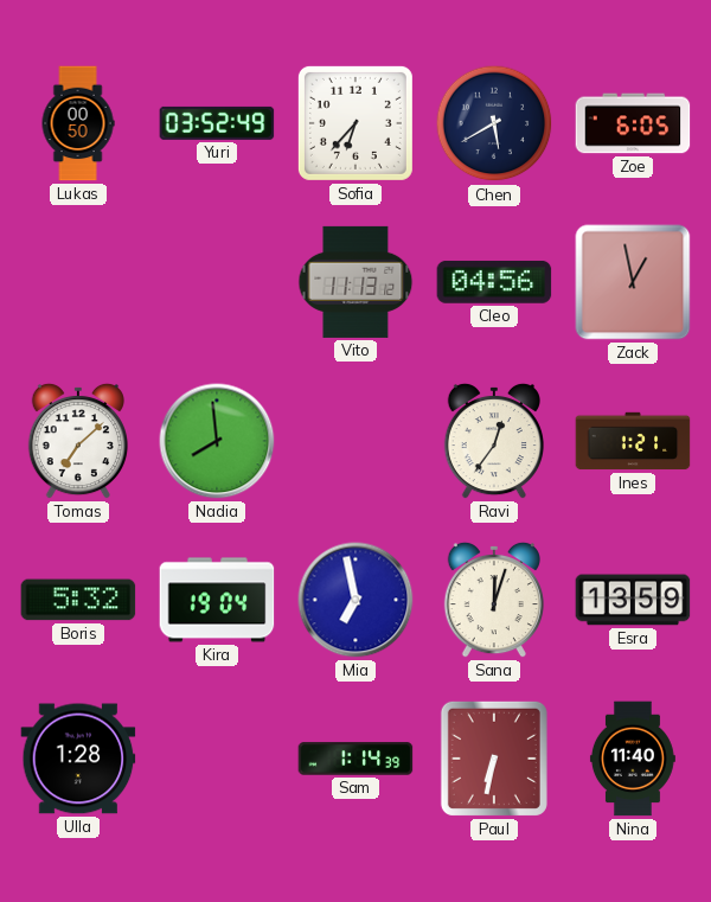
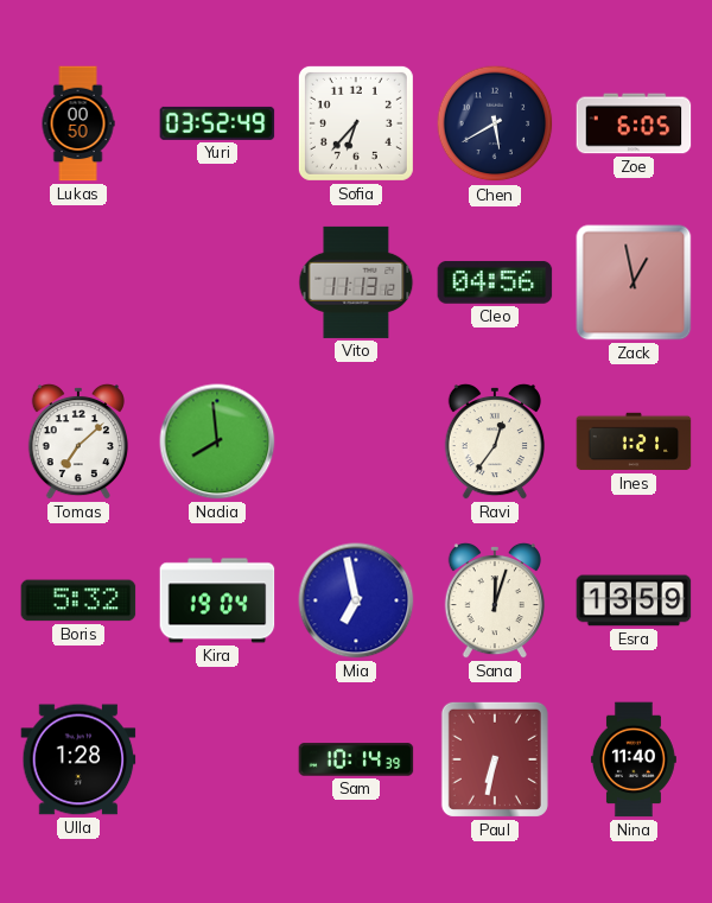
Sam: 1:14 -> 10:14
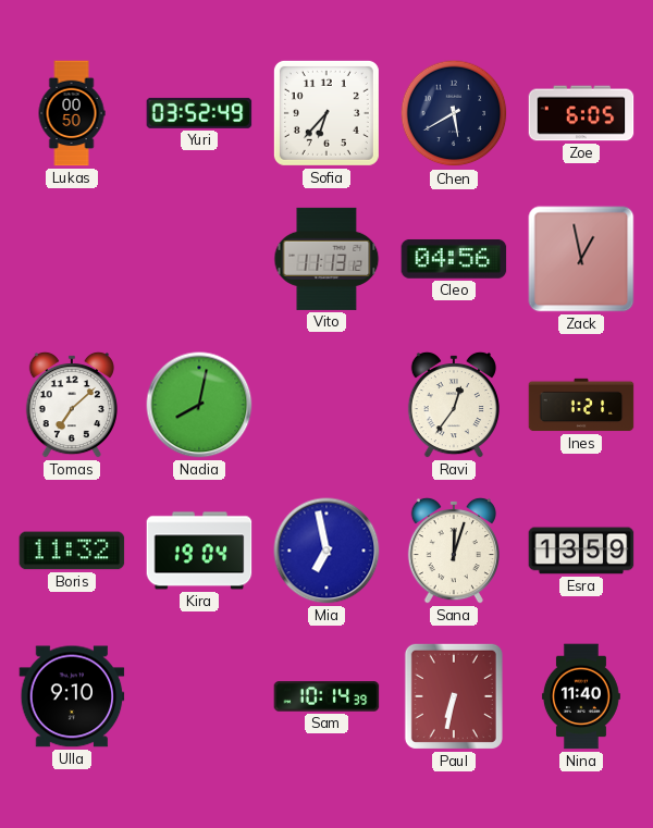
Nadia: 7:59 -> 8:02
Boris: 5:32 -> 11:32
Ulla: 1:28 -> 9:10
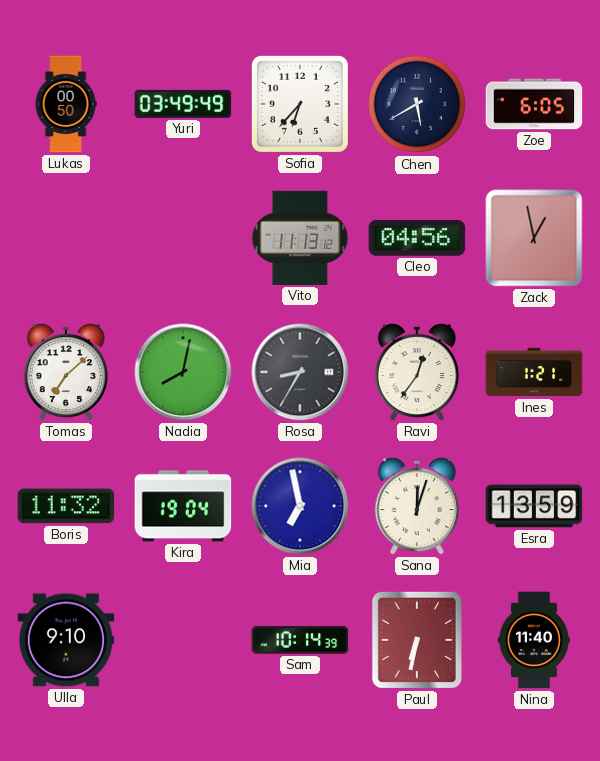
Yuri: 03:52 -> 03:49
Rosa: none -> 8:35
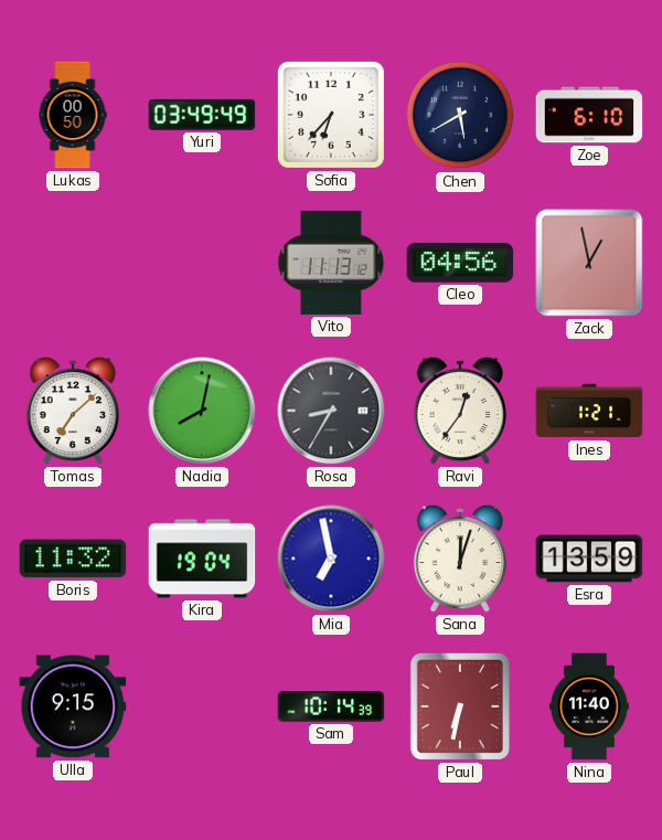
Zoe: 6:05 -> 6:10
Ulla: 9:10 -> 9:15
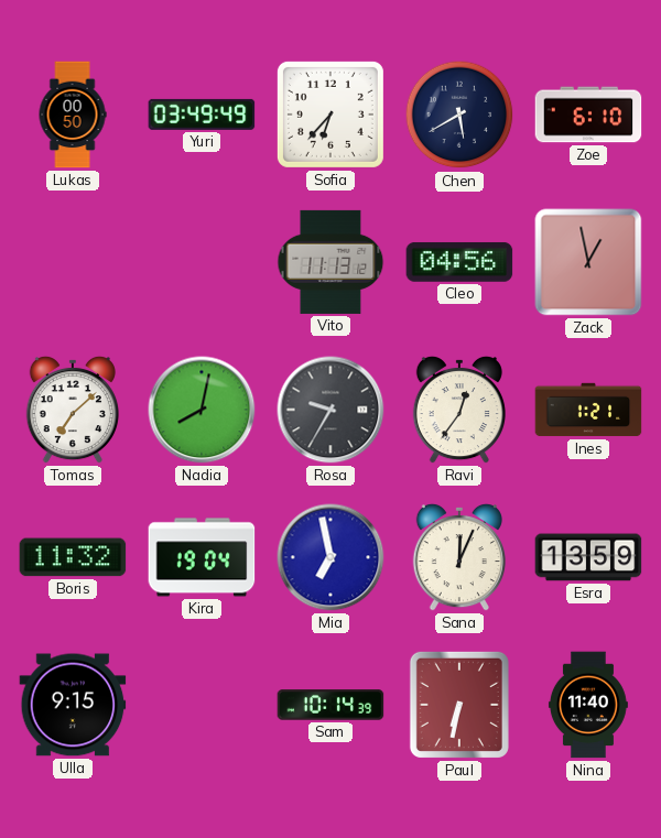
Rosa: 8:35 -> 9:35
Sana: 12:03 -> 12:04
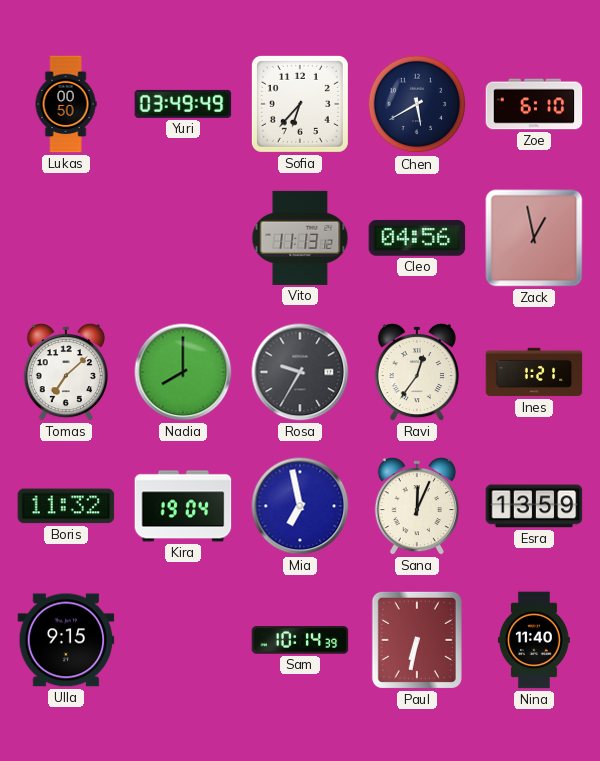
Nadia: 8:02 -> 8:00
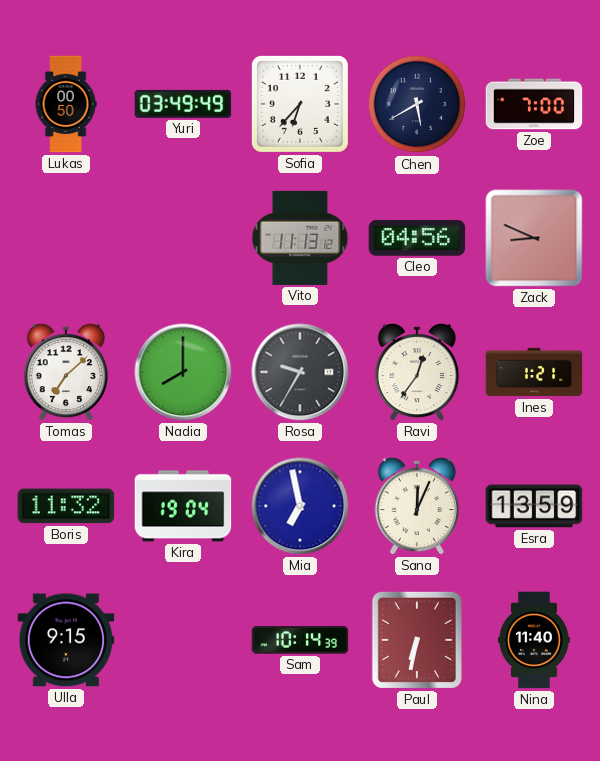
Zoe: 6:10 -> 7:00
Zack: 12:58 -> 8:49
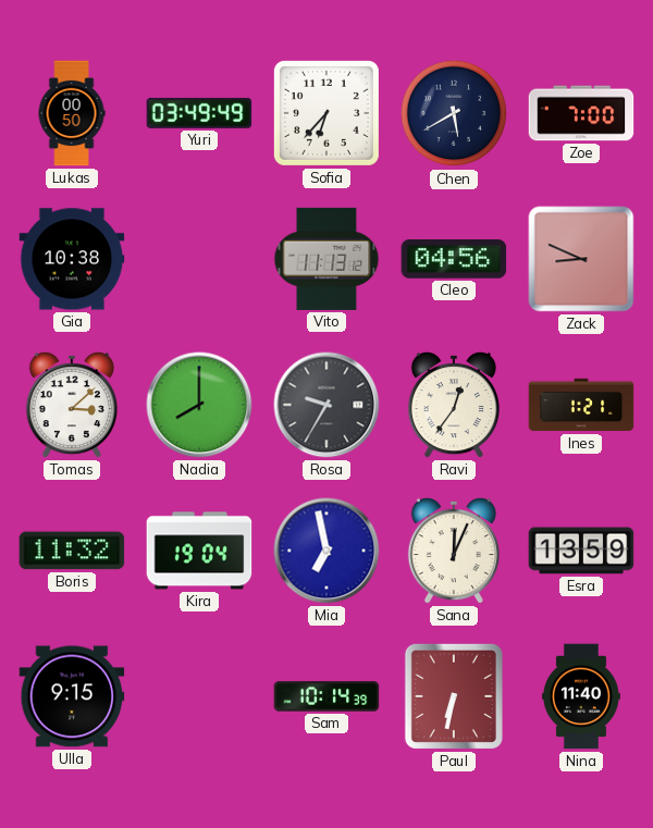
Gia: none -> 10:38
Tomas: 7:08 -> 3:08
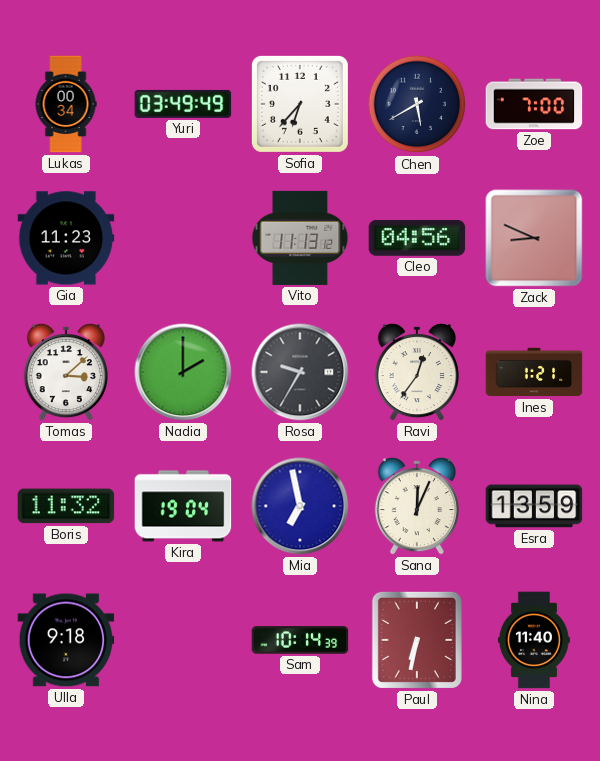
Lukas: 00:50 -> 00:34
Gia: 10:38 -> 11:23
Nadia: 8:00 -> 2:00
Ulla: 9:15 -> 9:18
